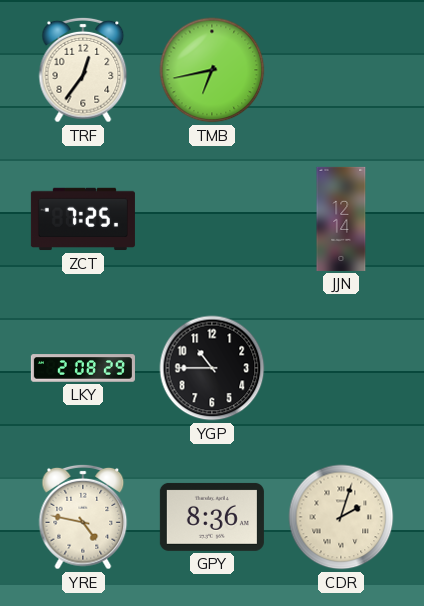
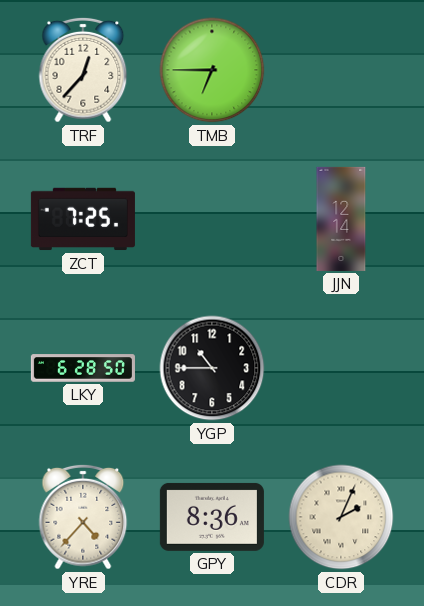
TRF: 12:36 -> 12:37
TMB: 6:43 -> 6:45
LKY: 2:08 -> 6:28
YRE: 4:47 -> 4:37
CDR: 2:03 -> 2:04
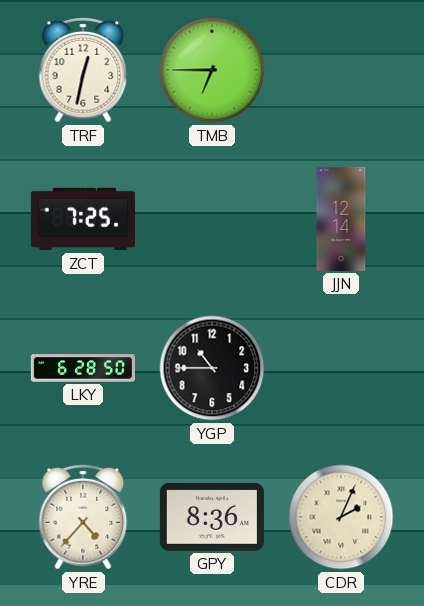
TRF: 12:37 -> 12:32
